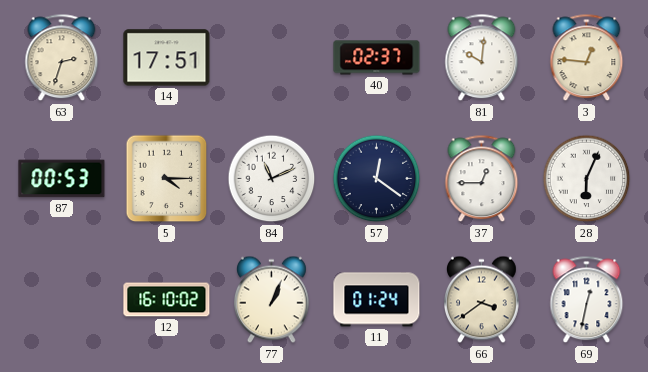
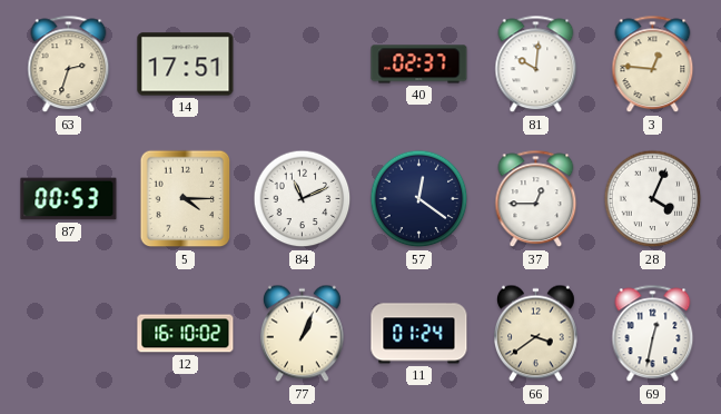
28: 6:04 -> 4:04
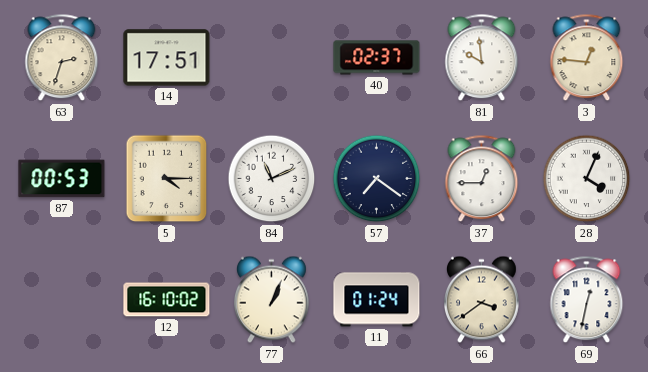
81: 10:01 -> 9:59
57: 12:21 -> 7:21
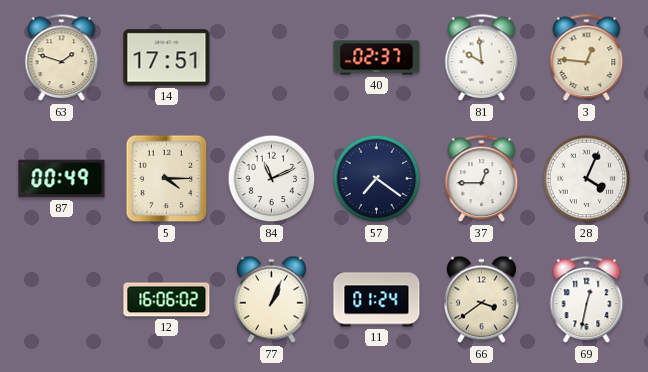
63: 2:33 -> 1:48
87: 00:53 -> 00:49
12: 16:10 -> 16:06
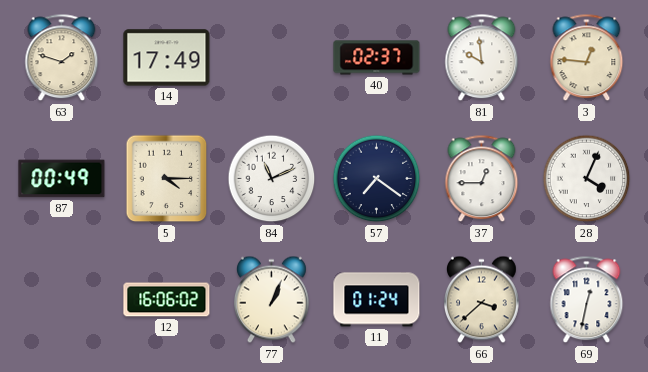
14: 17:51 -> 17:49
66: 3:39 -> 3:38
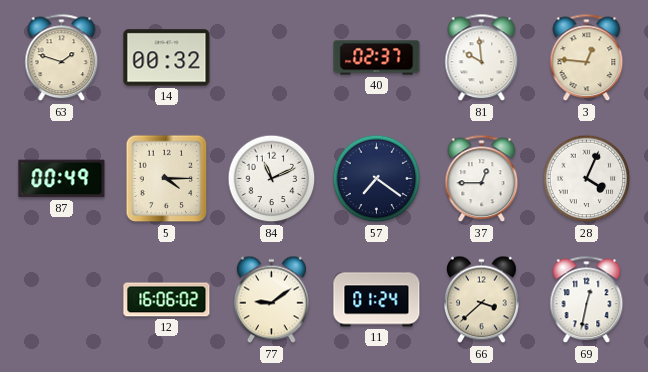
14: 17:49 -> 00:32
77: 1:04 -> 9:09
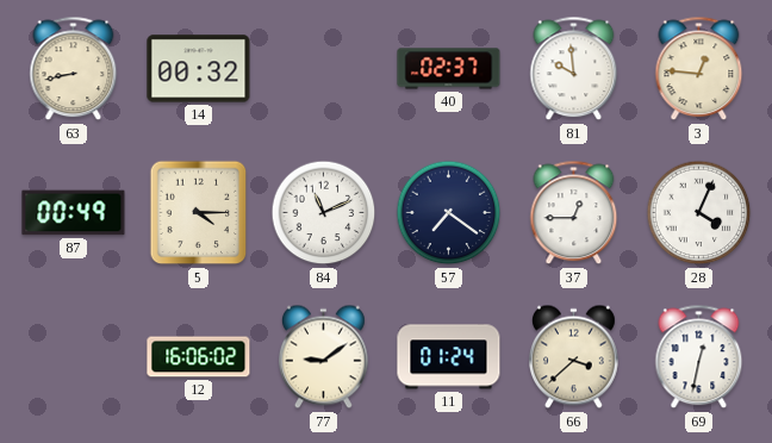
63: 1:48 -> 8:43
